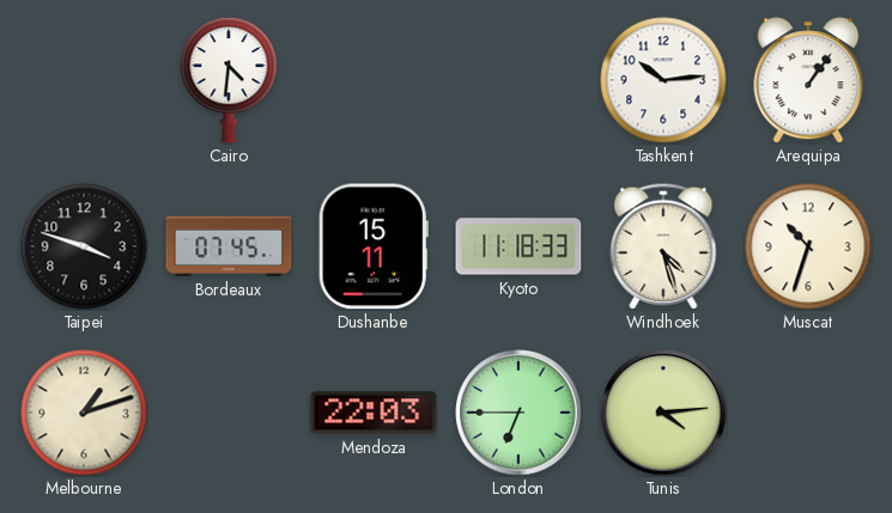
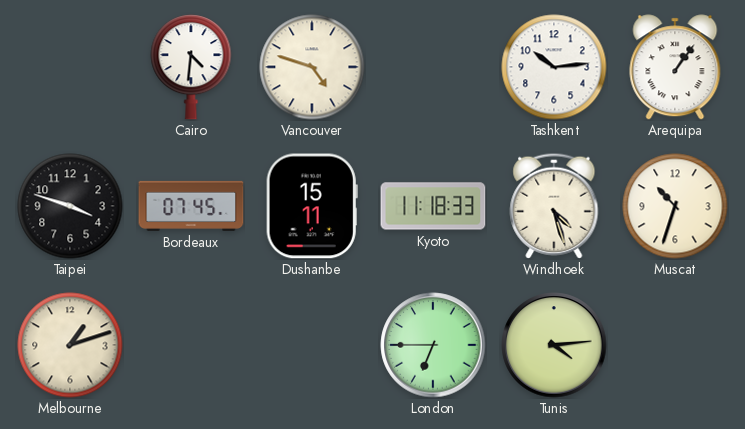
Vancouver: none -> 4:48
Mendoza: 22:03 -> none
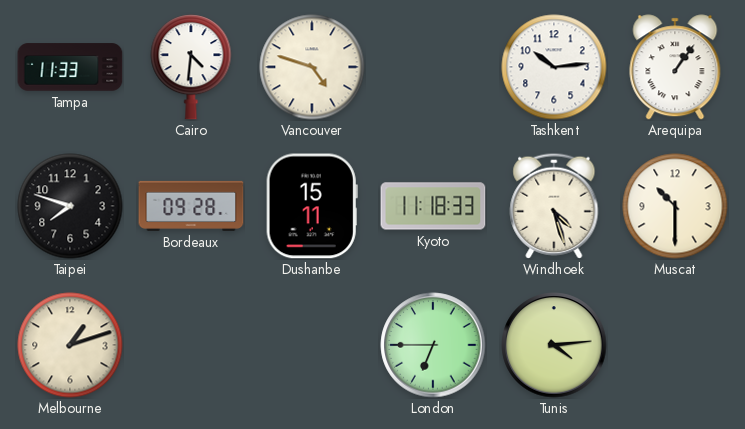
Tampa: none -> 11:33
Taipei: 3:48 -> 7:48
Bordeaux: 07:45 -> 09:28
Muscat: 10:33 -> 10:30
